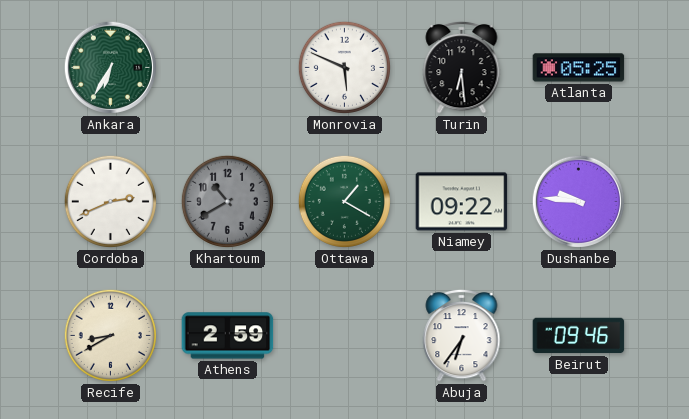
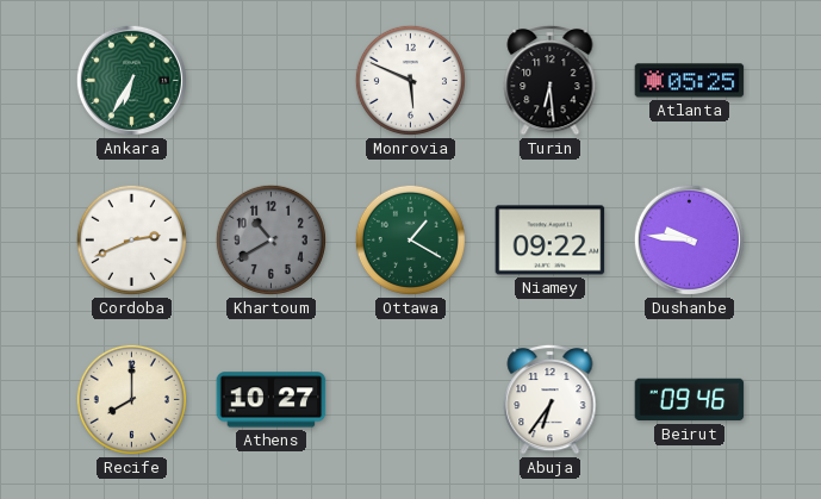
Recife: 8:40 -> 8:00
Athens: 2:59 -> 10:27
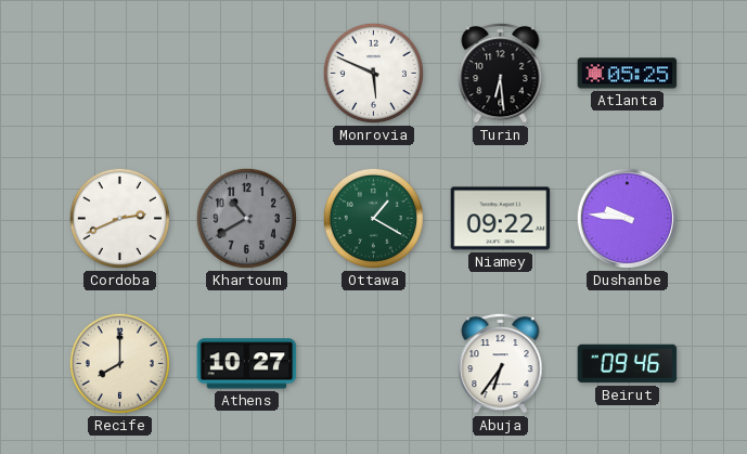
Ankara: 6:35 -> none
